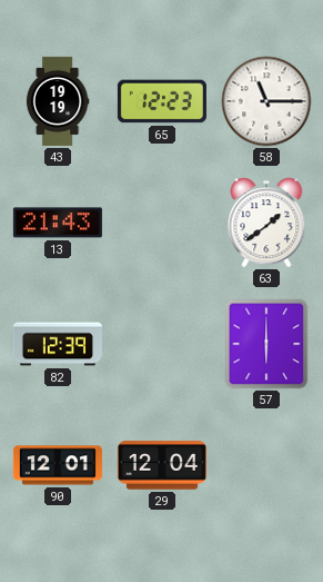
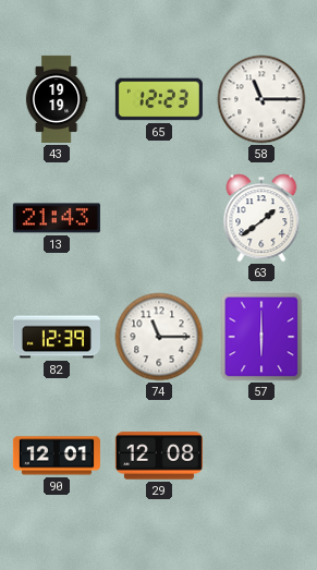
74: none -> 11:15
29: 12:04 -> 12:08
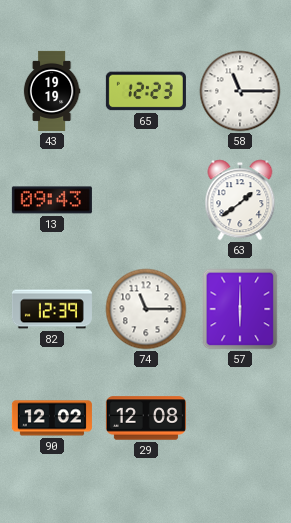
13: 21:43 -> 09:43
90: 12:01 -> 12:02
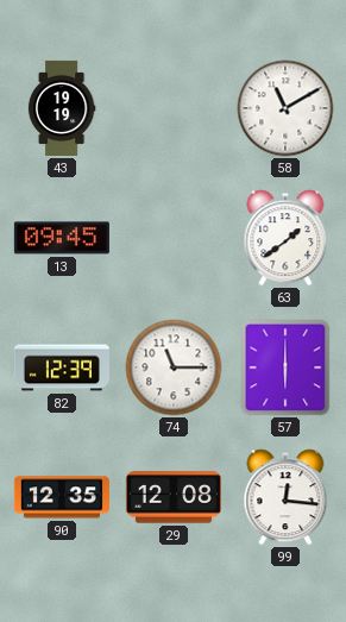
65: 12:23 -> none
58: 11:15 -> 11:10
13: 09:43 -> 09:45
90: 12:02 -> 12:35
99: none -> 12:16
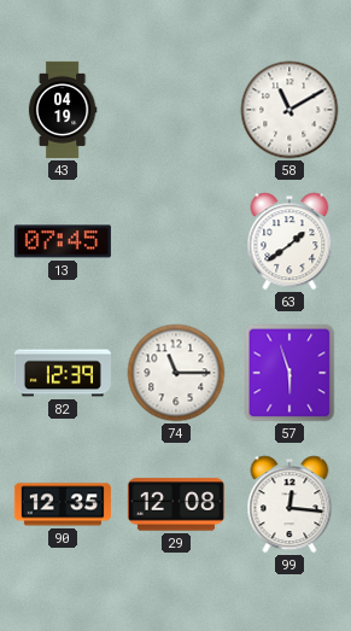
43: 19:19 -> 04:19
13: 09:45 -> 07:45
57: 6:00 -> 5:57
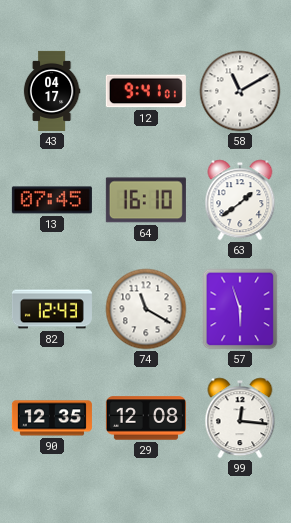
43: 04:19 -> 04:17
12: none -> 9:41
64: none -> 16:10
82: 12:39 -> 12:43
74: 11:15 -> 11:20
